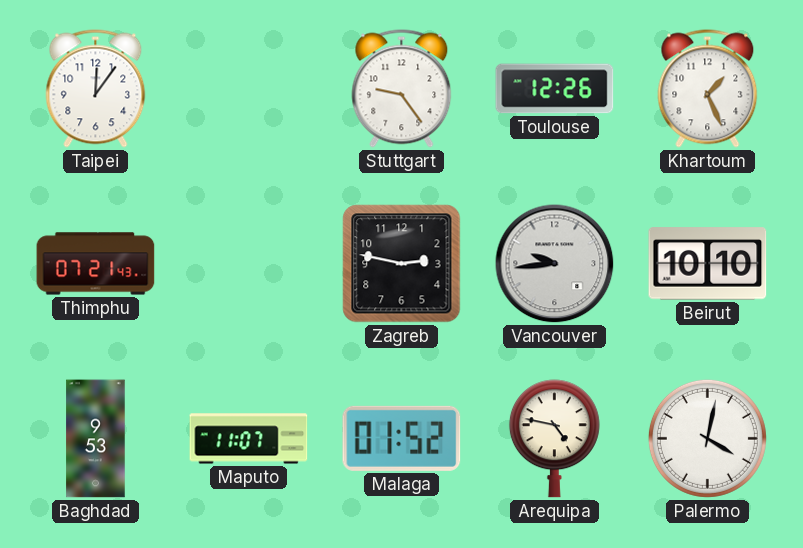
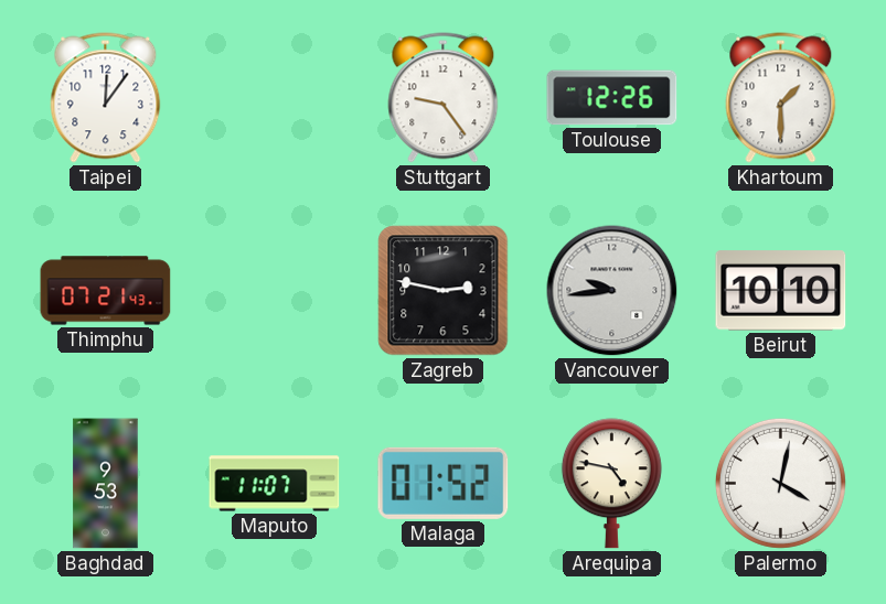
Khartoum: 1:26 -> 1:30
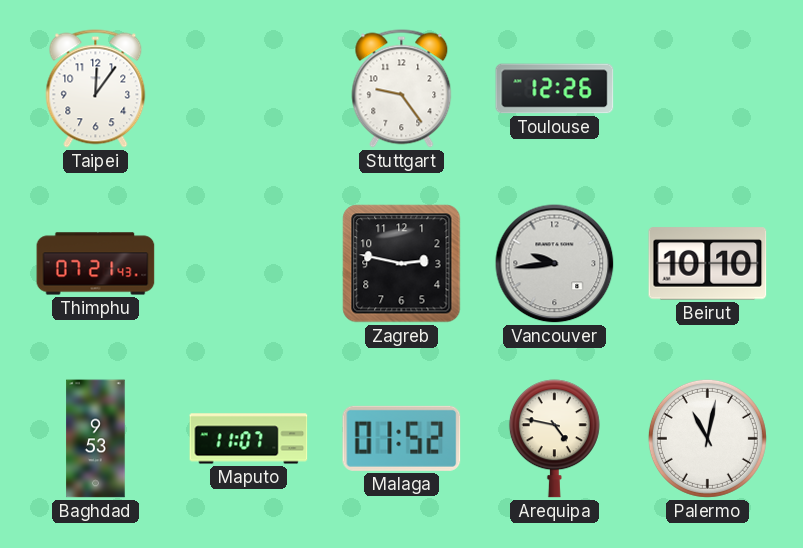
Khartoum: 1:30 -> none
Palermo: 4:02 -> 11:02
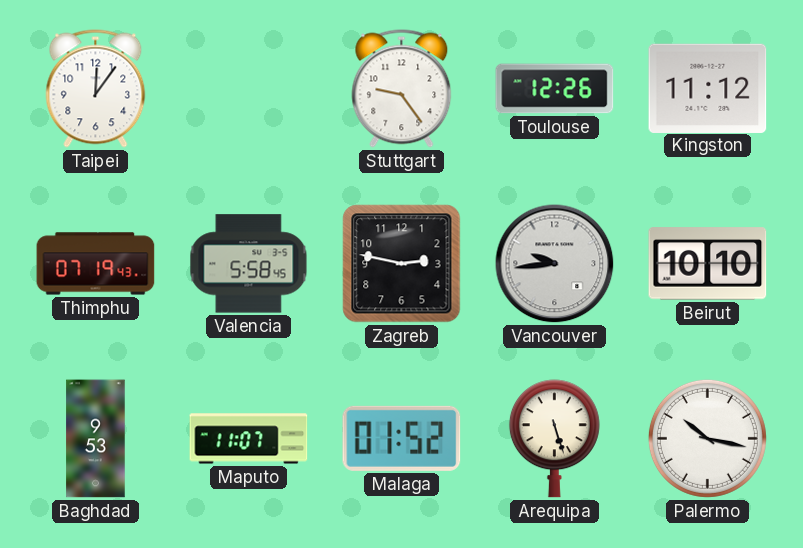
Kingston: none -> 11:12
Thimphu: 07:21 -> 07:19
Valencia: none -> 5:58
Arequipa: 4:47 -> 5:27
Palermo: 11:02 -> 10:17
